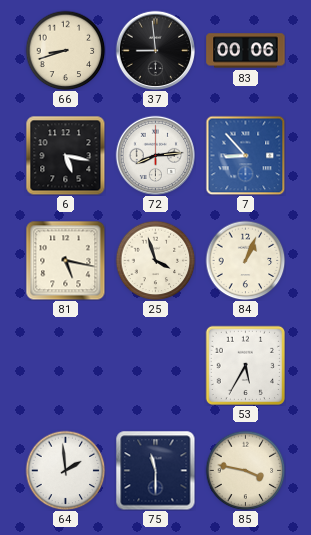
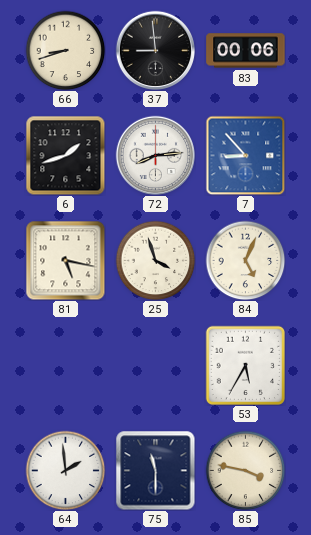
6: 5:17 -> 1:42
84: 1:04 -> 5:04
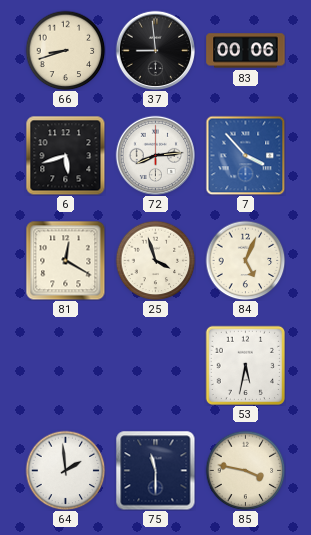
6: 1:42 -> 5:42
7: 8:53 -> 3:53
81: 5:17 -> 12:20
53: 5:35 -> 5:32
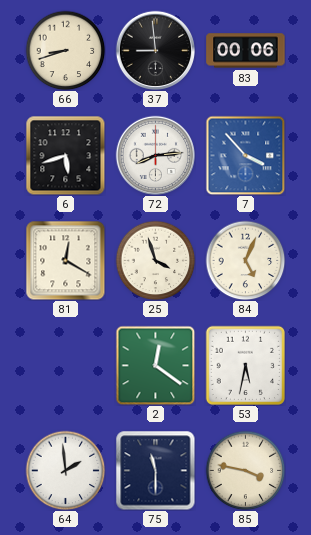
2: none -> 12:21
